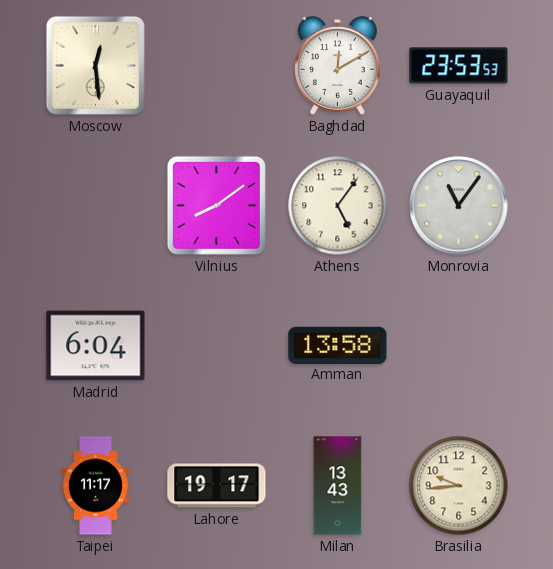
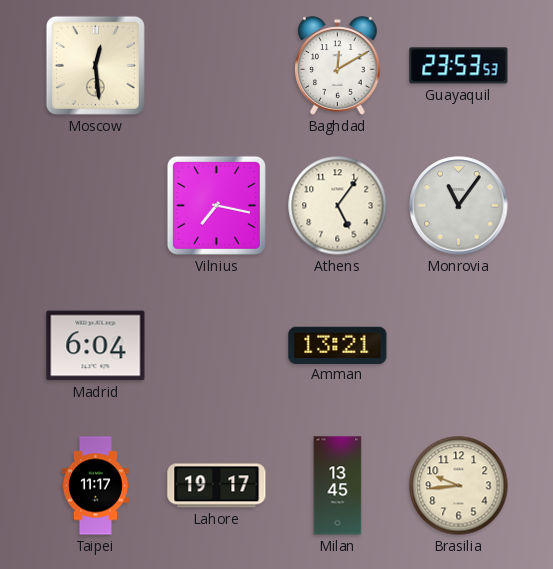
Vilnius: 8:09 -> 7:17
Amman: 13:58 -> 13:21
Milan: 13:43 -> 13:45
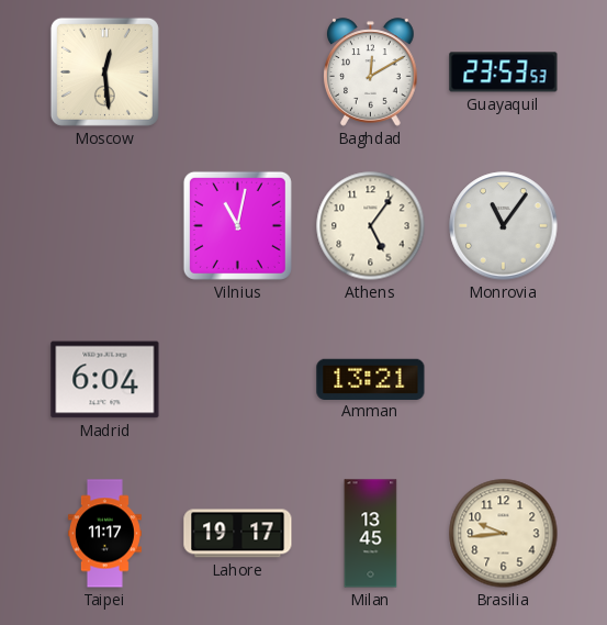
Vilnius: 7:17 -> 11:02
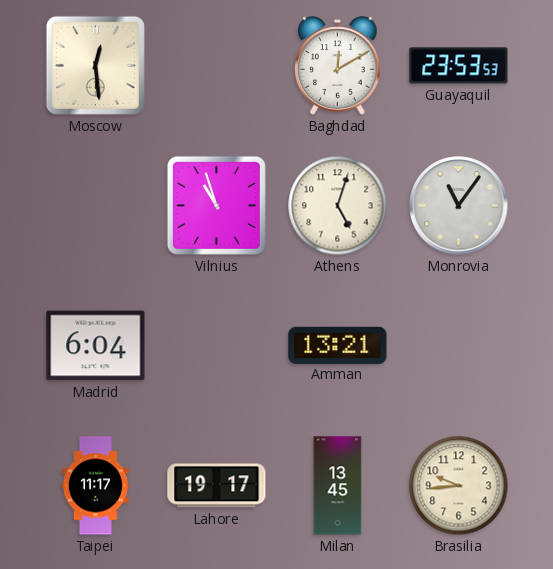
Vilnius: 11:02 -> 10:57
Athens: 5:06 -> 5:03
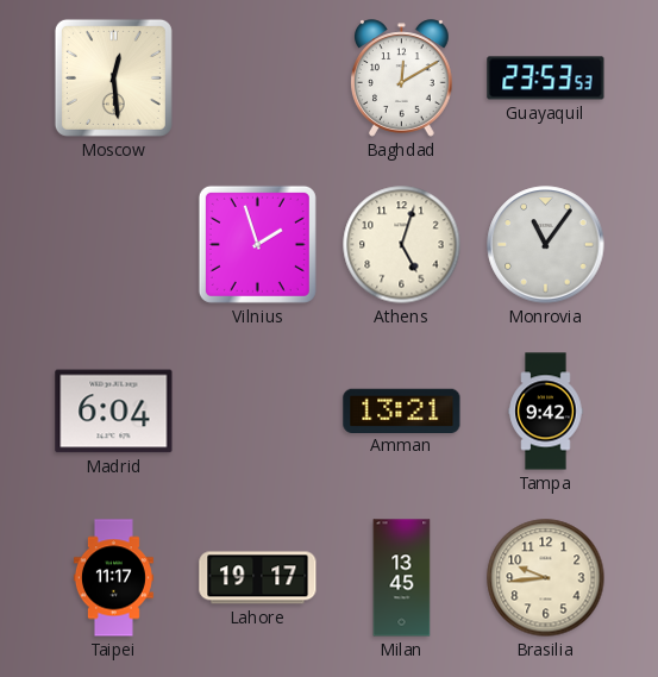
Vilnius: 10:57 -> 1:57
Tampa: none -> 9:42
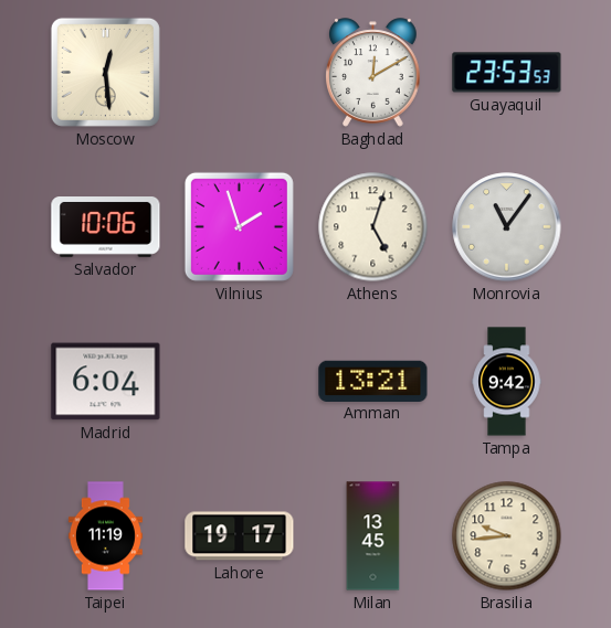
Salvador: none -> 10:06
Taipei: 11:17 -> 11:19
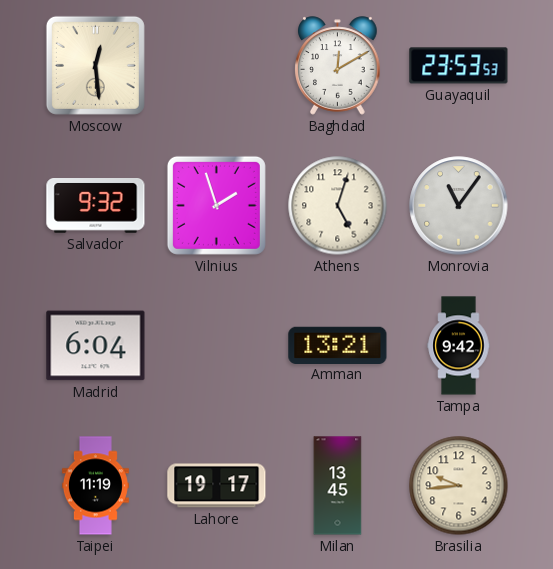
Salvador: 10:06 -> 9:32
